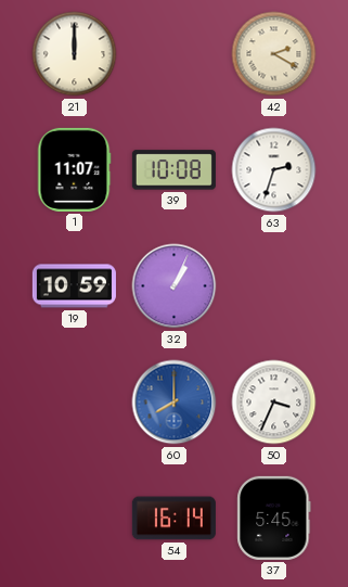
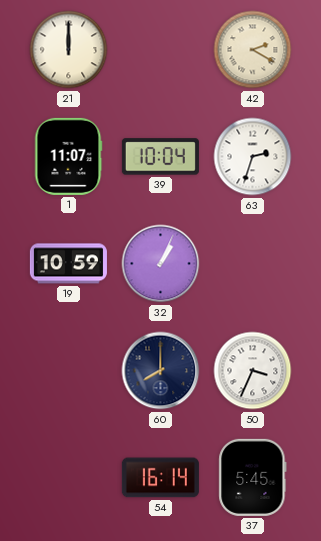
39: 10:08 -> 10:04
60 dial: blue -> navy
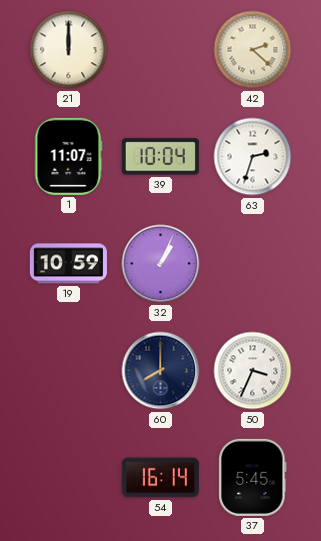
42: 2:20 -> 2:22
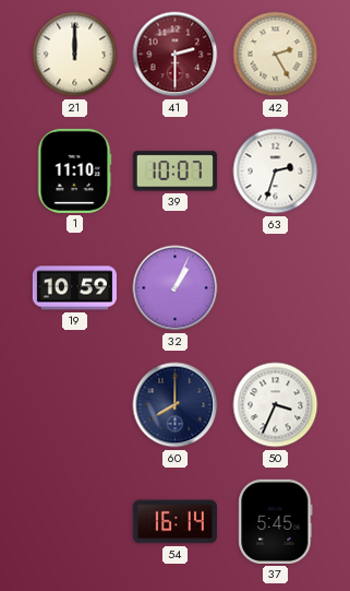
41: none -> 2:30
42: 2:22 -> 2:25
1: 11:07 -> 11:10
39: 10:04 -> 10:07
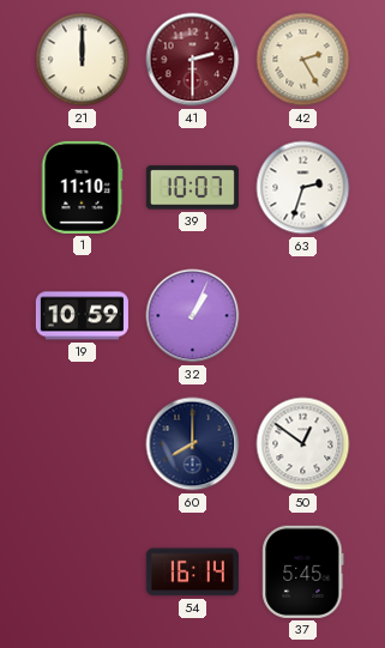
50: 3:34 -> 12:51
